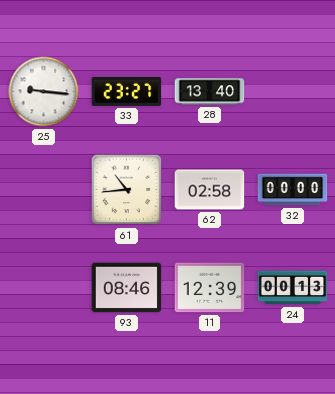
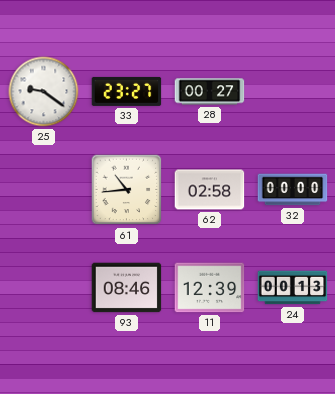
25: 9:16 -> 9:21
28: 13:40 -> 00:27
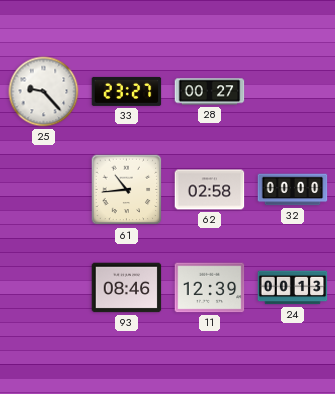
25: 9:21 -> 9:23
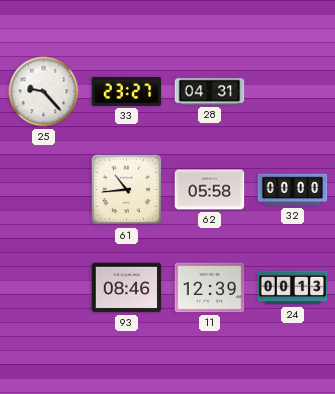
28: 00:27 -> 04:31
62: 02:58 -> 05:58
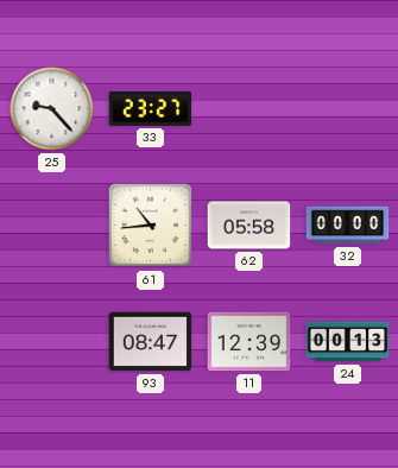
28: 04:31 -> none
93: 08:46 -> 08:47
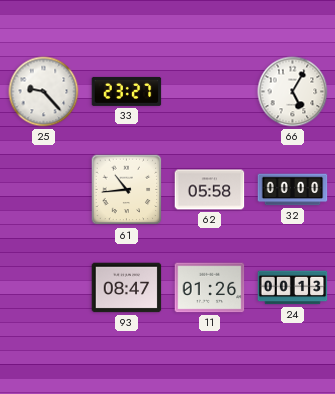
66: none -> 5:05
11: 12:39 -> 01:26
